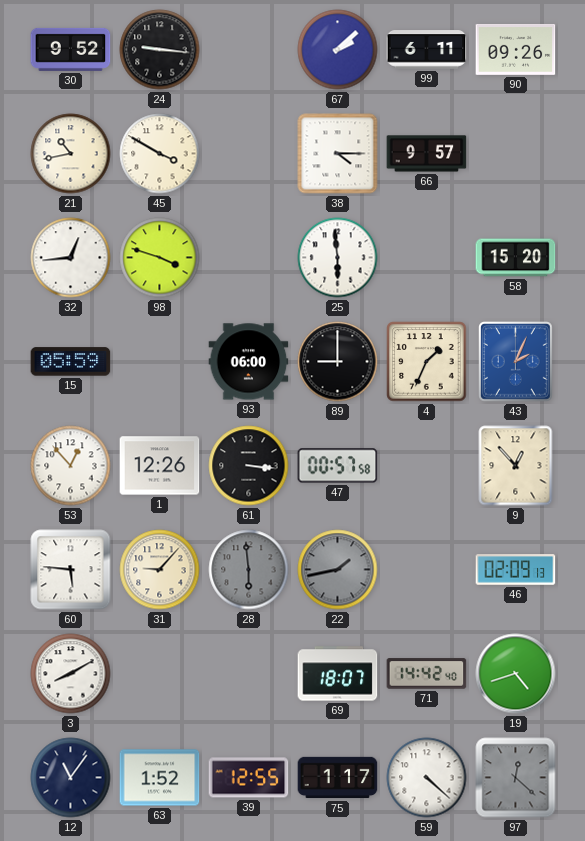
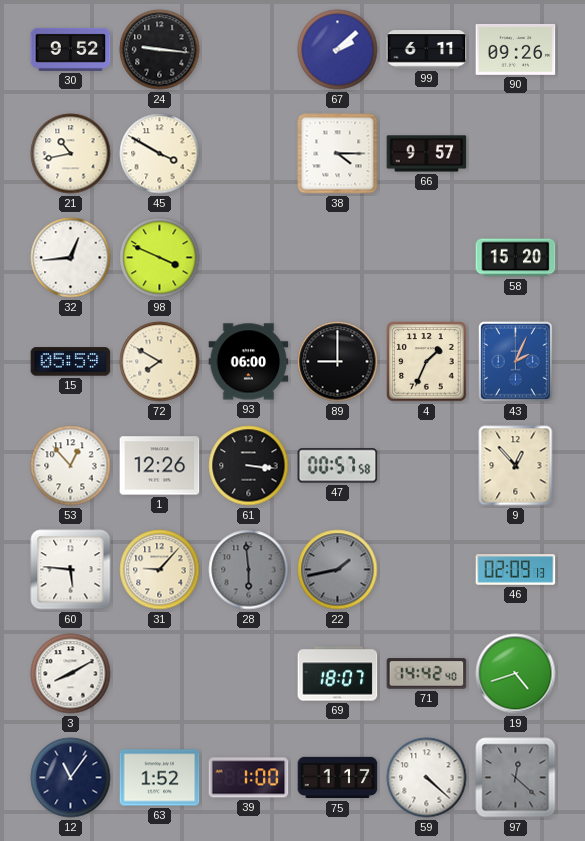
98: 3:48 -> 3:49
25: 5:59 -> none
72: none -> 7:50
39: 12:55 -> 1:00
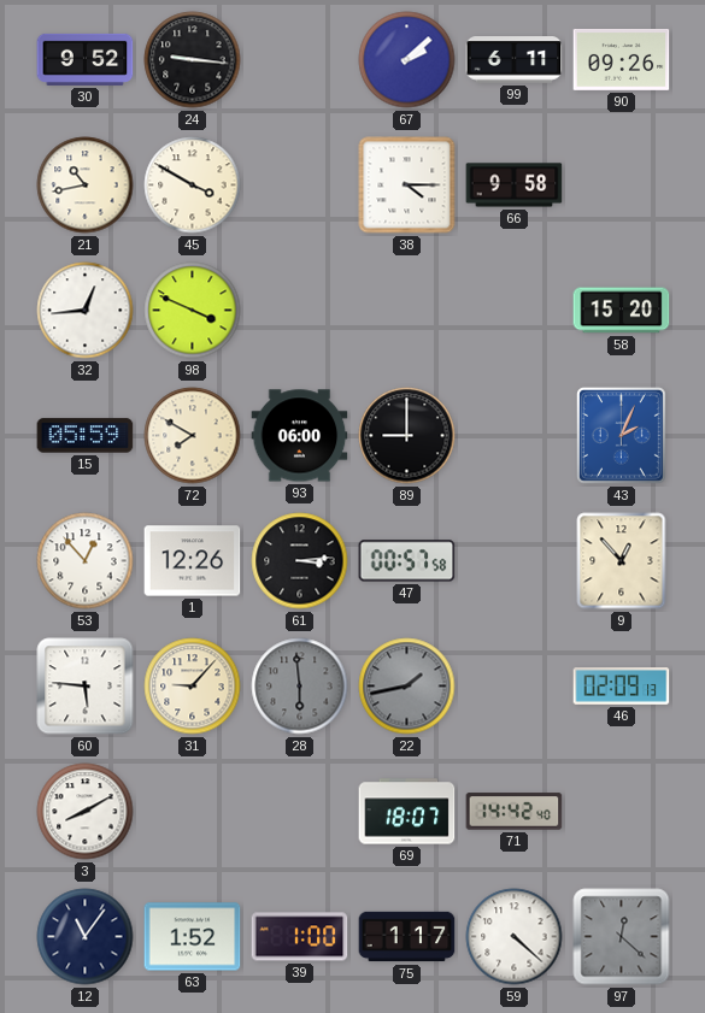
66: 9:57 -> 9:58
4: 1:34 -> none
61: 3:16 -> 3:14
19: 4:42 -> none
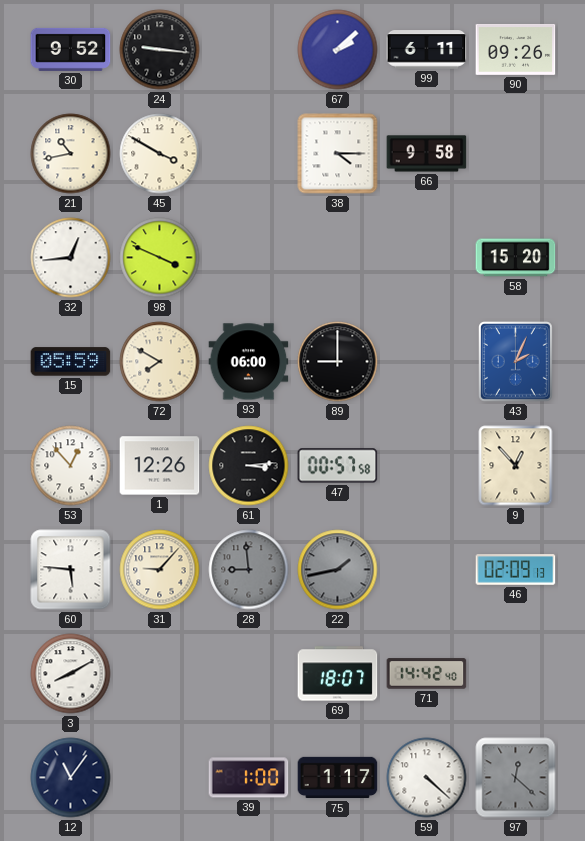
28: 5:59 -> 8:59
63: 1:52 -> none
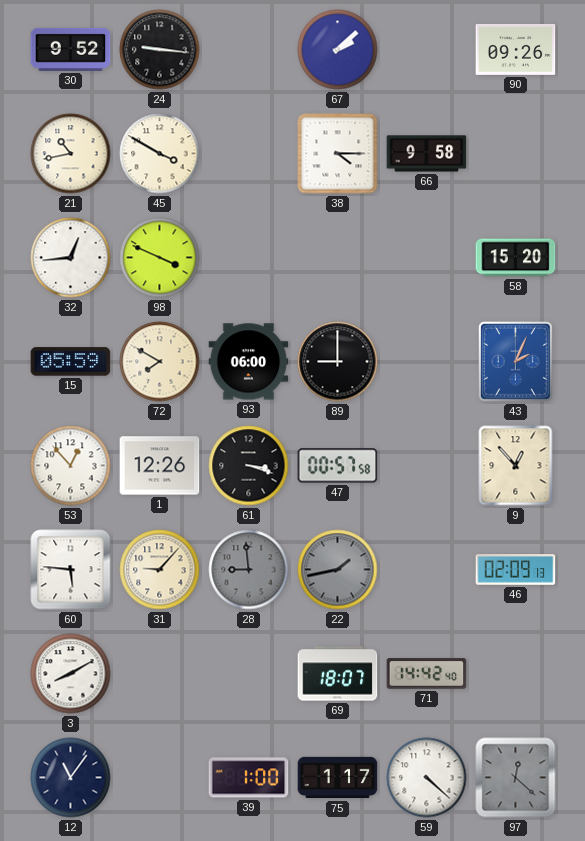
99: 6:11 -> none
61: 3:14 -> 3:18
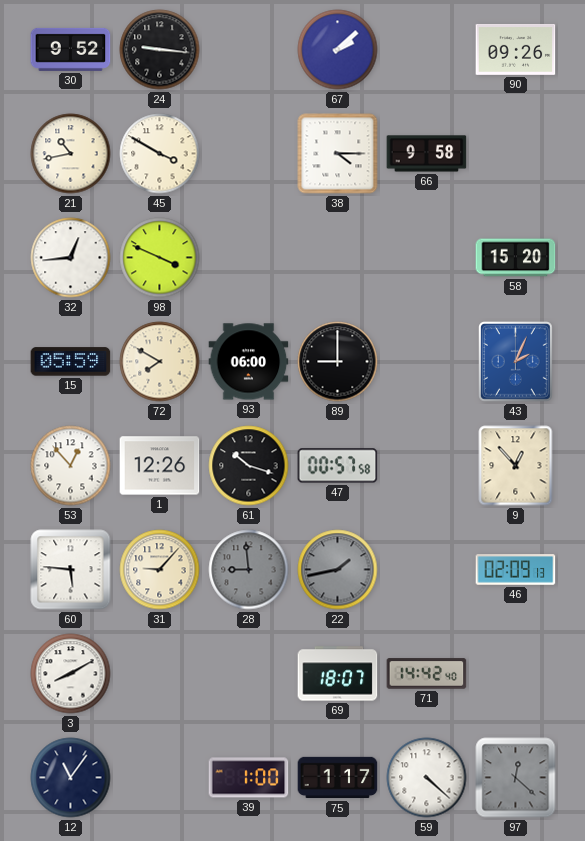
61: 3:18 -> 10:18
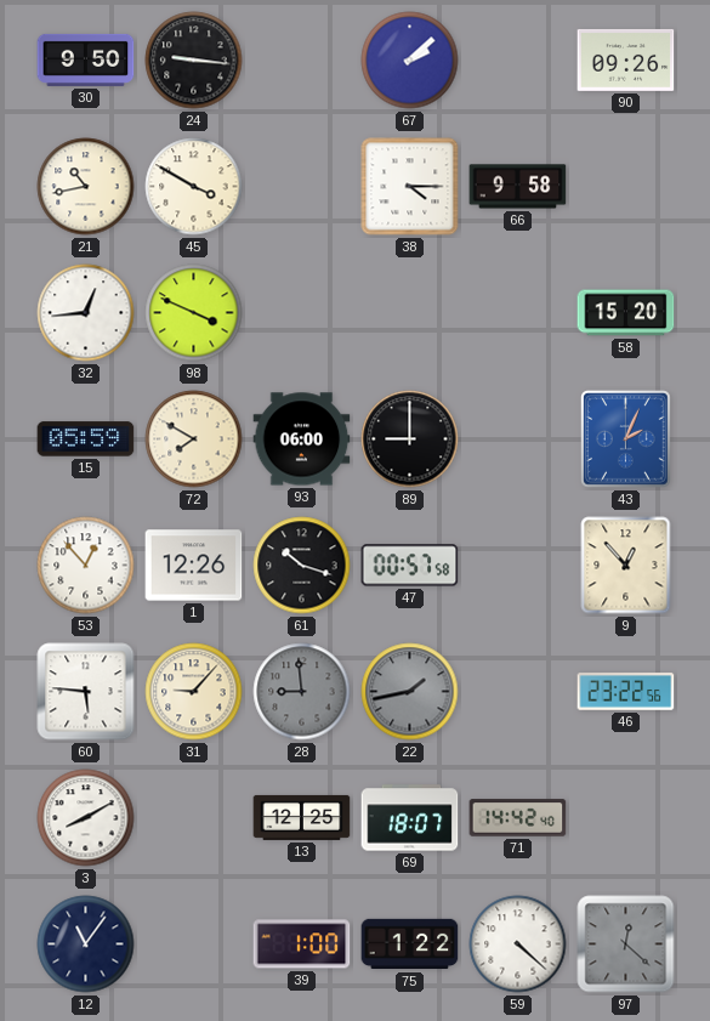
30: 9:52 -> 9:50
46: 02:09 -> 23:22
13: none -> 12:25
75: 1:17 -> 1:22
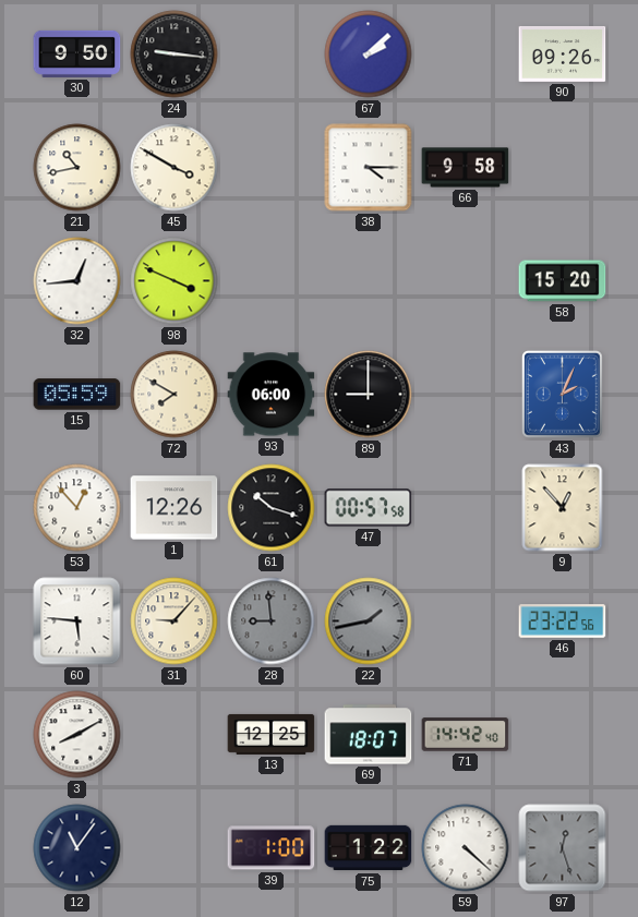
97: 12:22 -> 12:27
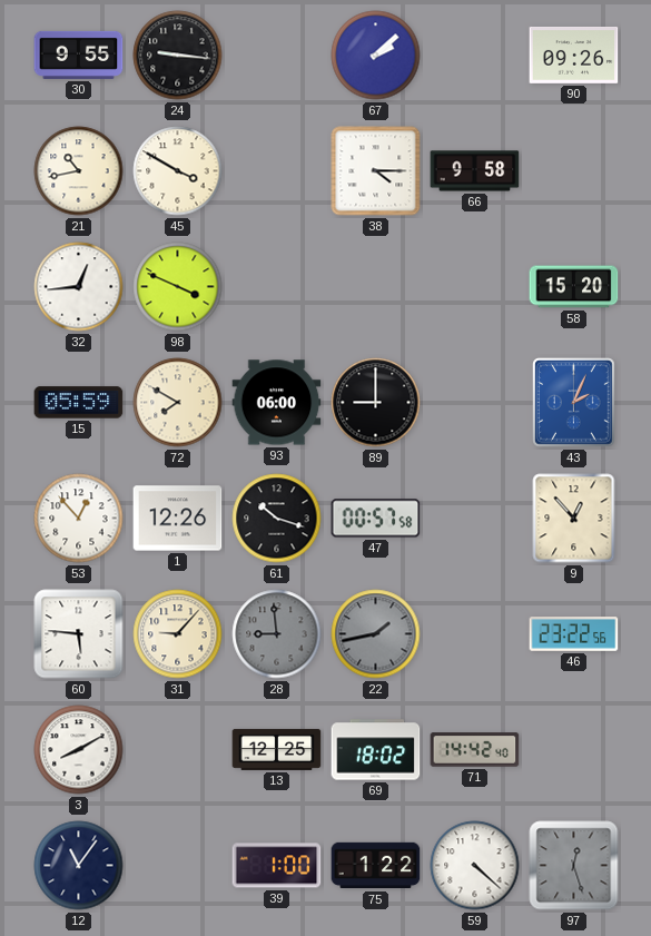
30: 9:50 -> 9:55
69: 18:07 -> 18:02
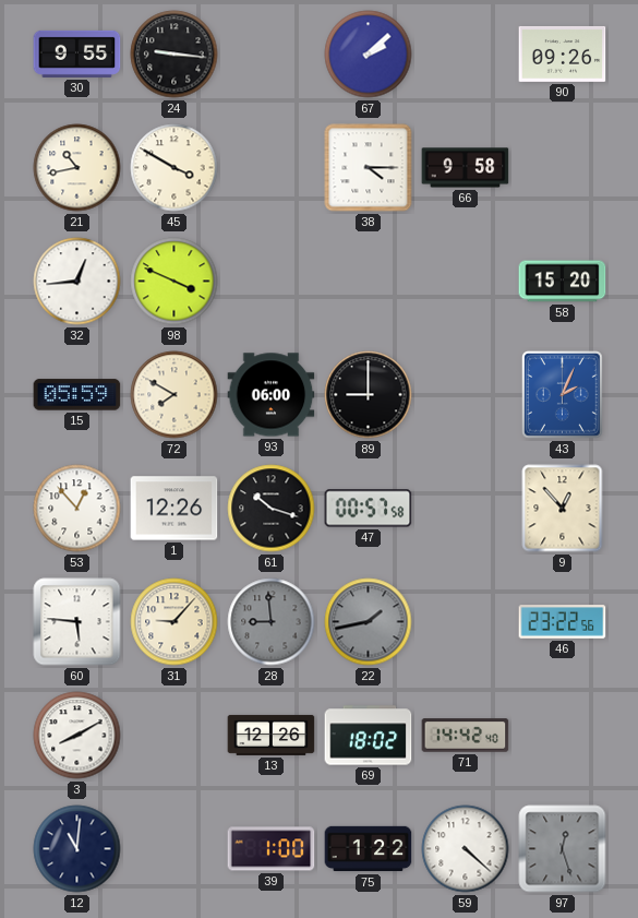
13: 12:25 -> 12:26
12: 11:06 -> 11:01
